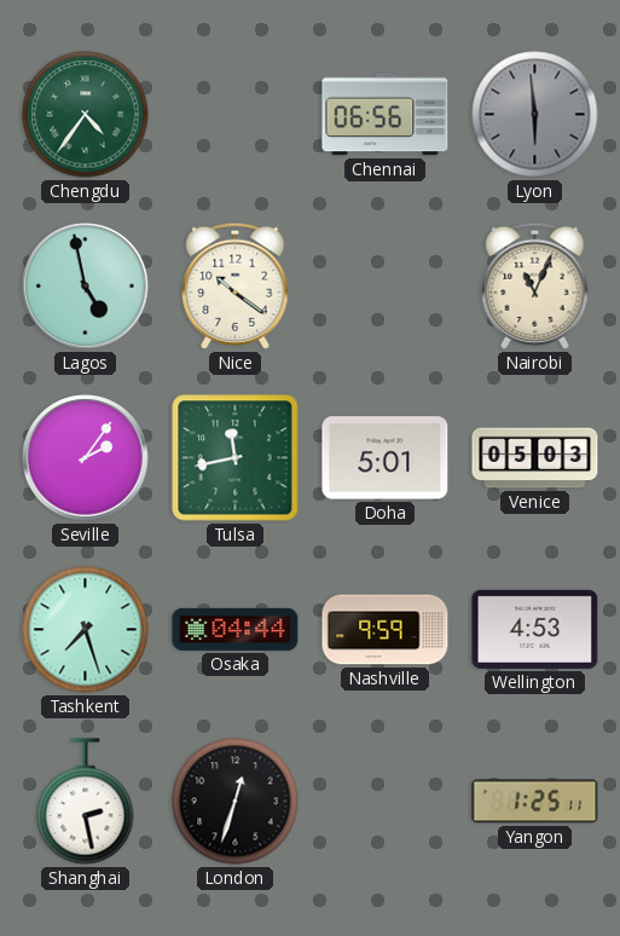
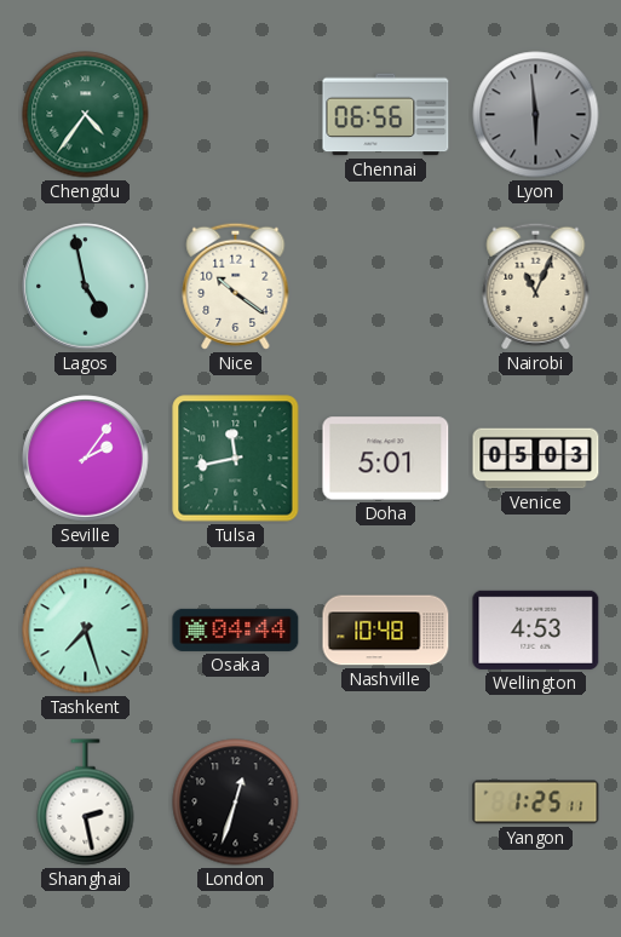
Nashville: 9:59 -> 10:48
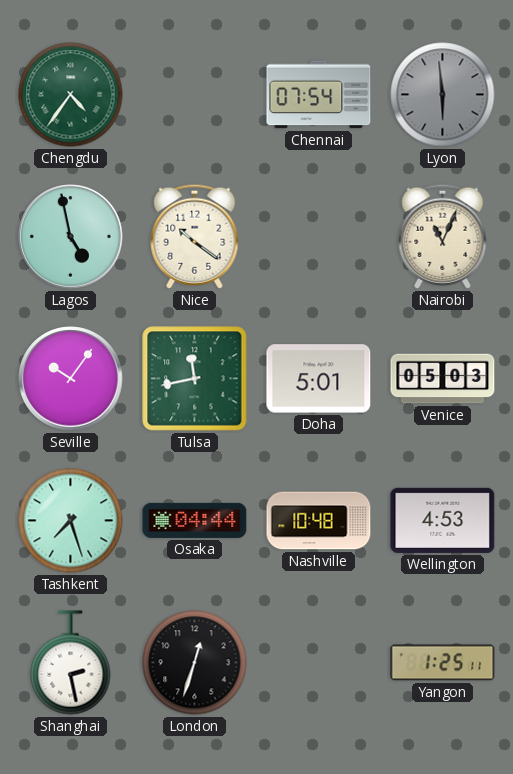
Chennai: 06:56 -> 07:54
Seville: 2:06 -> 10:06
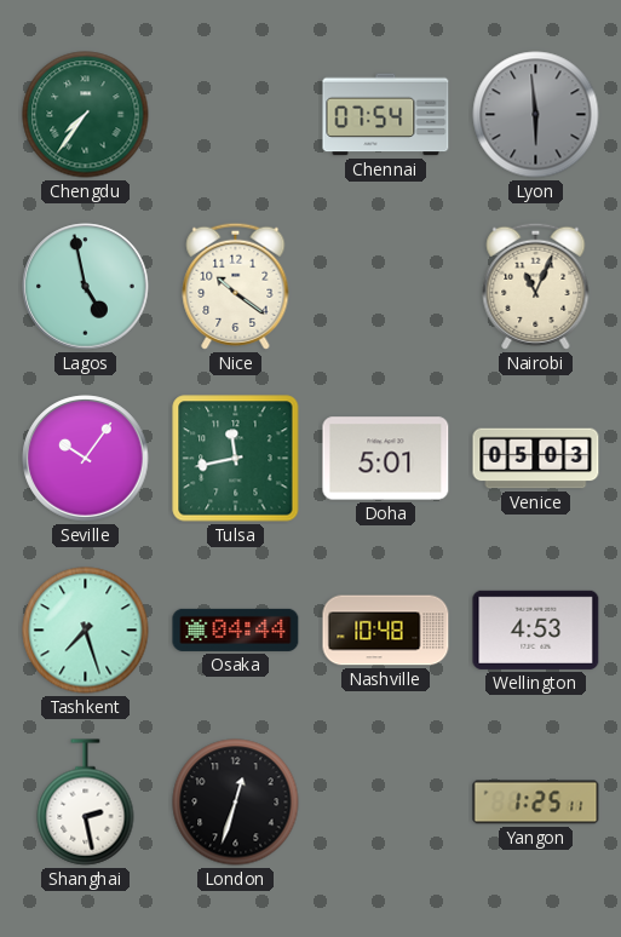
Chengdu: 4:36 -> 7:36
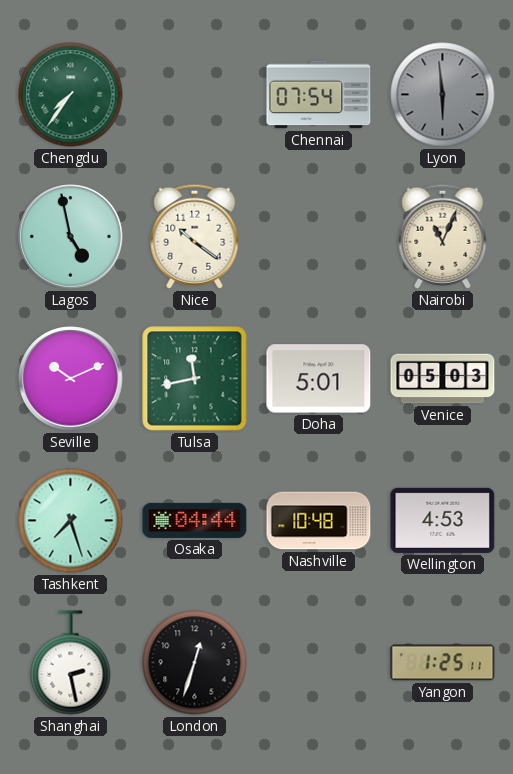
Seville: 10:06 -> 10:11
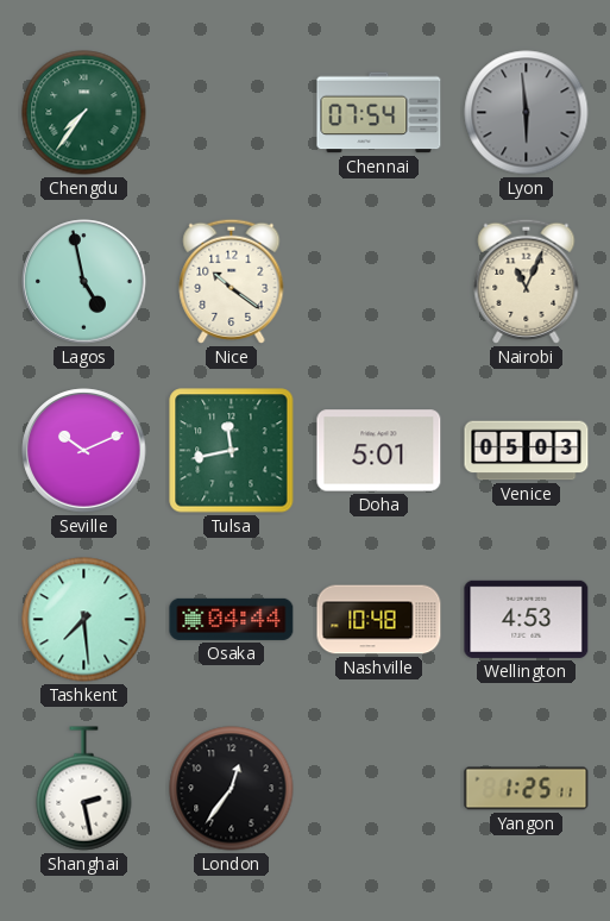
Tashkent: 7:27 -> 7:29
London: 12:33 -> 12:36
